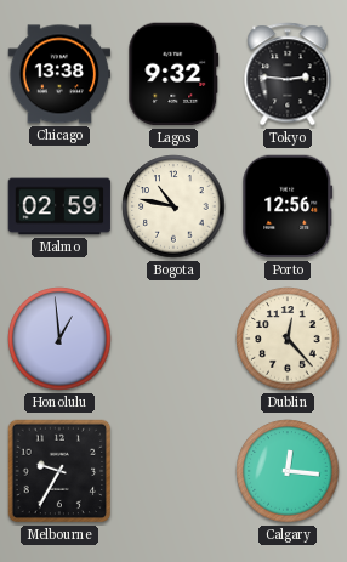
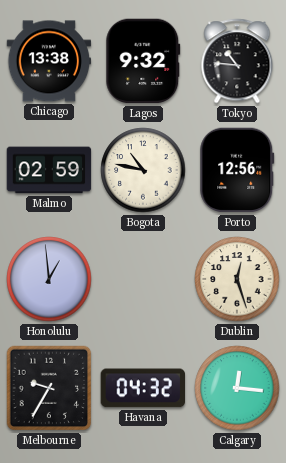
Tokyo: 2:46 -> 10:46
Dublin: 12:23 -> 12:27
Havana: none -> 04:32
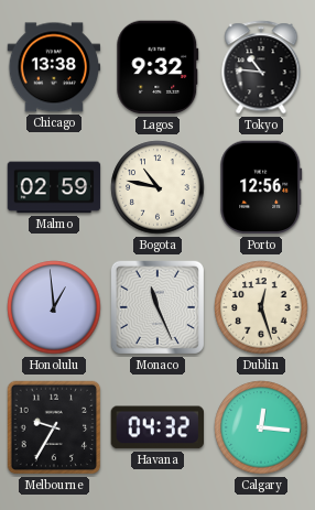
Monaco: none -> 11:26
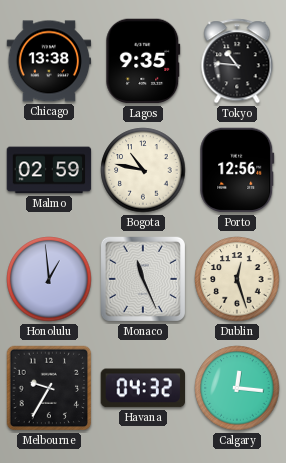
Lagos: 9:32 -> 9:35
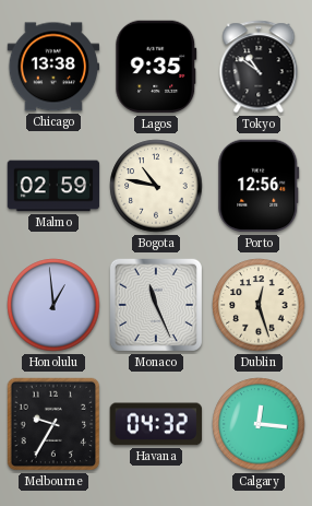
Tokyo: 10:46 -> 10:51
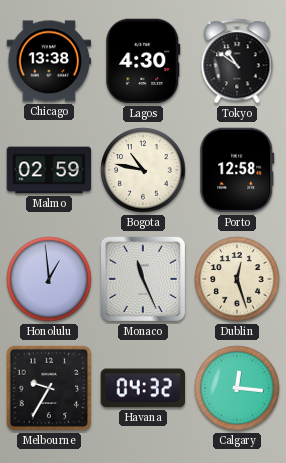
Lagos: 9:35 -> 4:30
Porto: 12:56 -> 12:58
